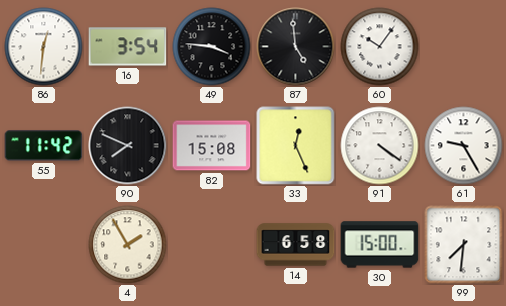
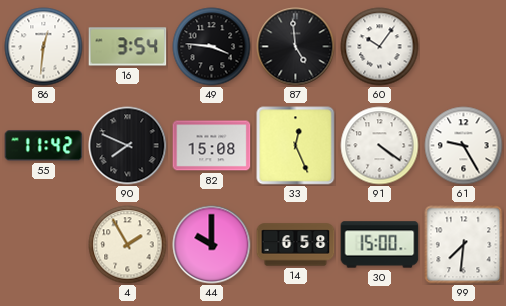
44: none -> 10:00
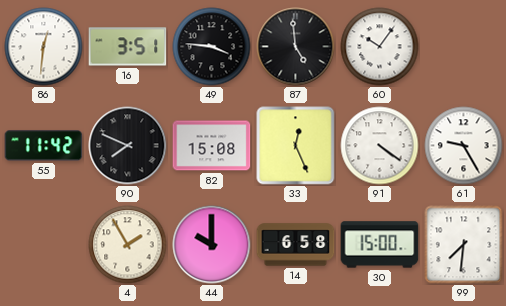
16: 3:54 -> 3:51
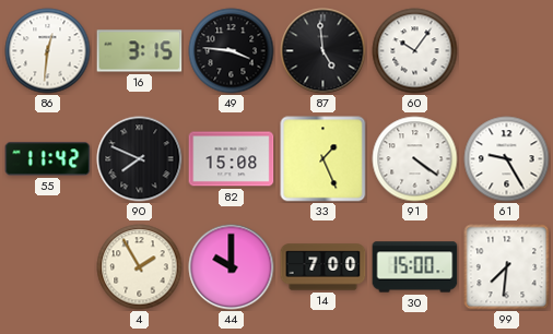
16: 3:51 -> 3:15
33: 12:26 -> 1:26
14: 6:58 -> 7:00
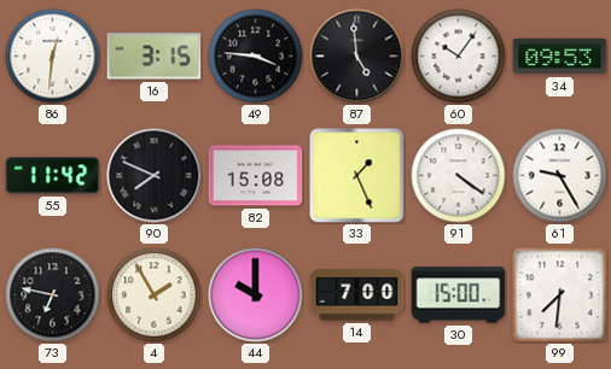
34: none -> 09:53
73: none -> 6:47
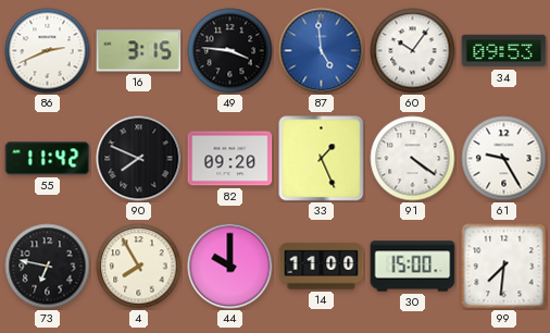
86: 12:31 -> 2:41
87 dial: black -> blue
82: 15:08 -> 09:20
4: 1:55 -> 7:55
14: 7:00 -> 11:00
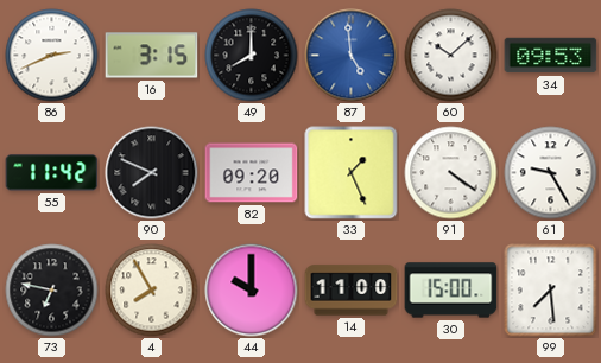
49: 3:46 -> 8:00
60: 10:06 -> 10:08
99: 7:31 -> 7:29
